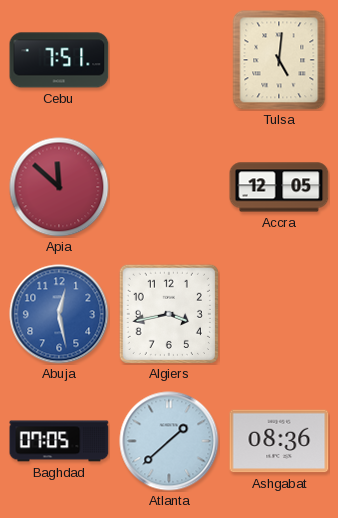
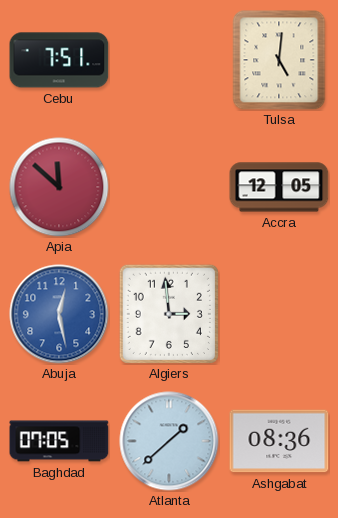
Algiers: 3:43 -> 2:59
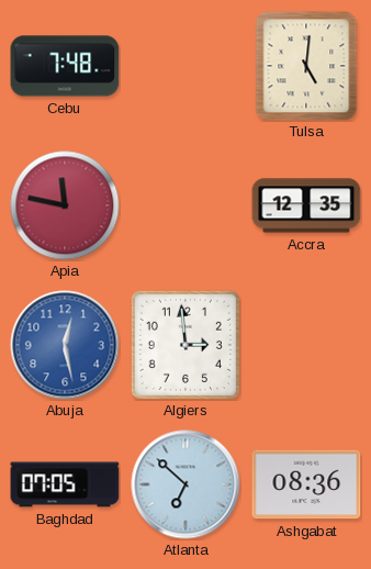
Cebu: 7:51 -> 7:48
Apia: 11:52 -> 11:47
Accra: 12:05 -> 12:35
Atlanta: 1:38 -> 6:52
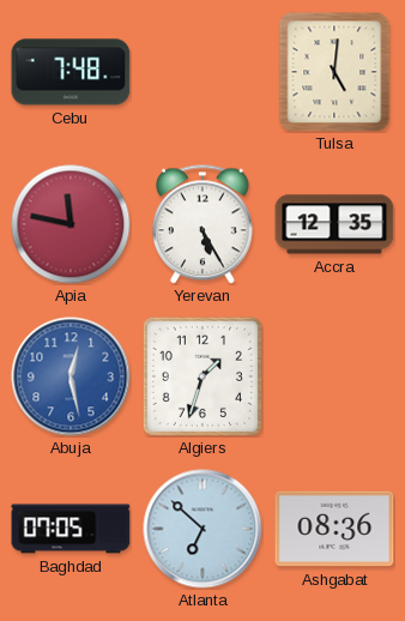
Yerevan: none -> 5:25
Algiers: 2:59 -> 1:33
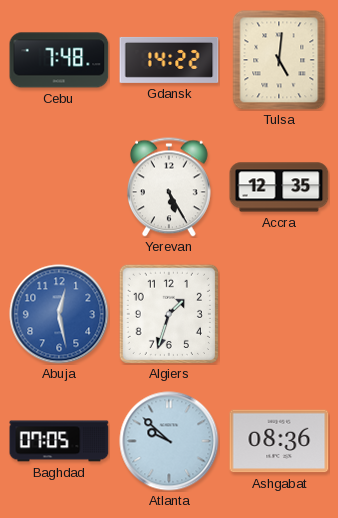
Gdansk: none -> 14:22
Apia: 11:47 -> none
Atlanta: 6:52 -> 9:52
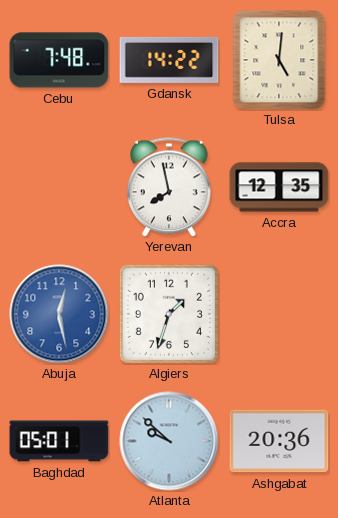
Yerevan: 5:25 -> 7:58
Baghdad: 07:05 -> 05:01
Ashgabat: 08:36 -> 20:36
